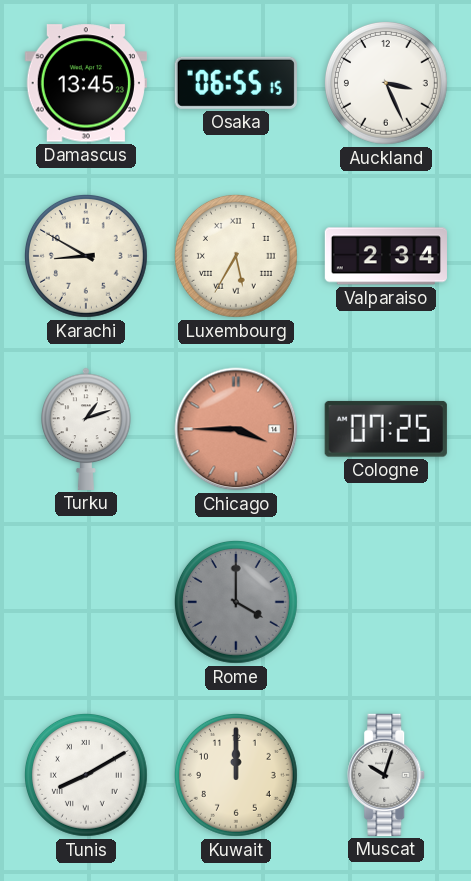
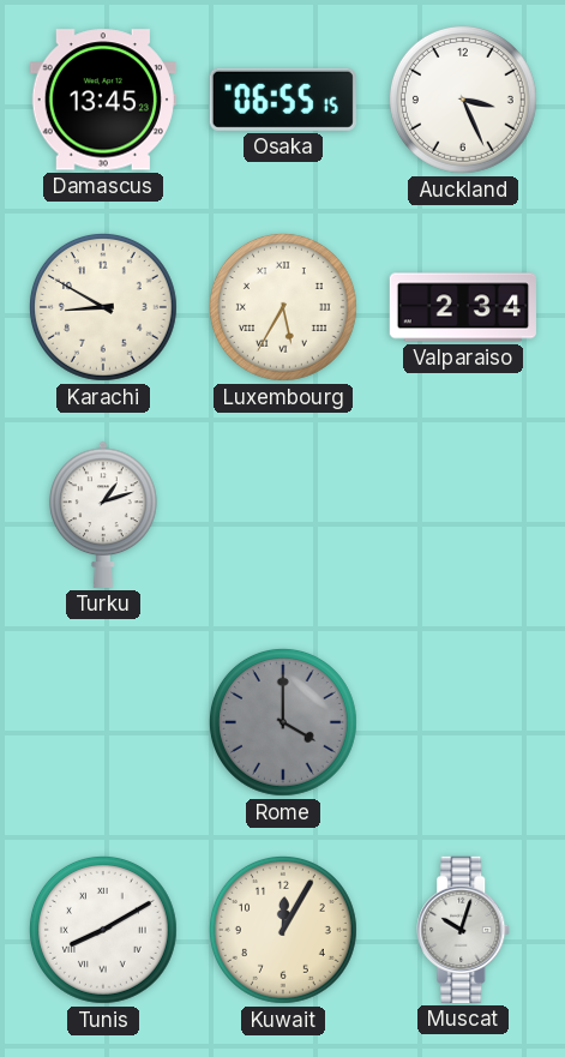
Chicago: 3:45 -> none
Cologne: 07:25 -> none
Kuwait: 12:00 -> 12:05
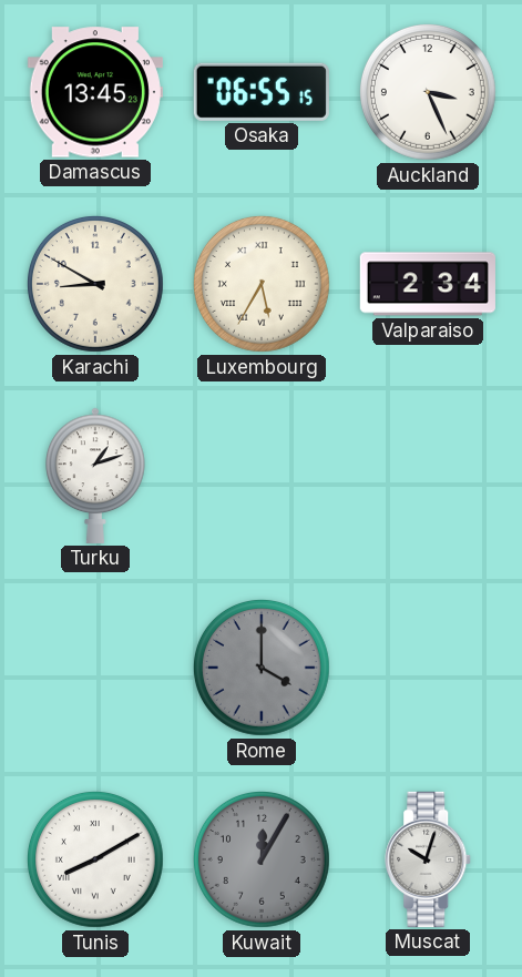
Kuwait dial: cream -> grey
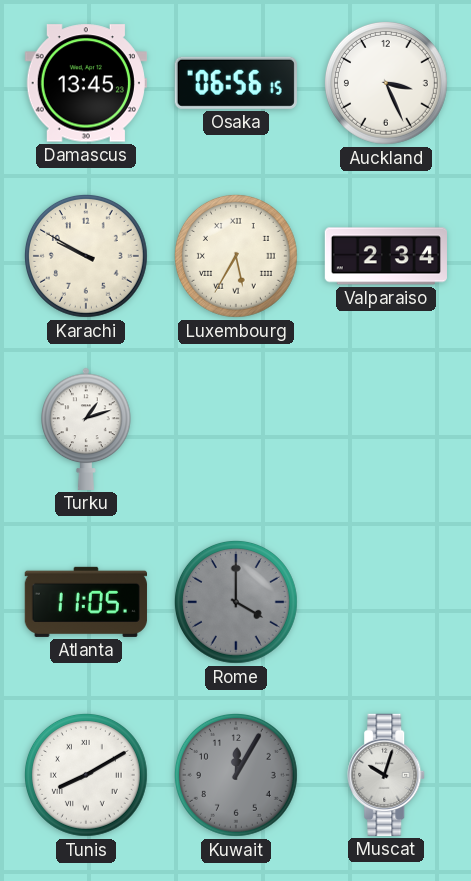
Osaka: 06:55 -> 06:56
Karachi: 8:50 -> 9:50
Atlanta: none -> 11:05
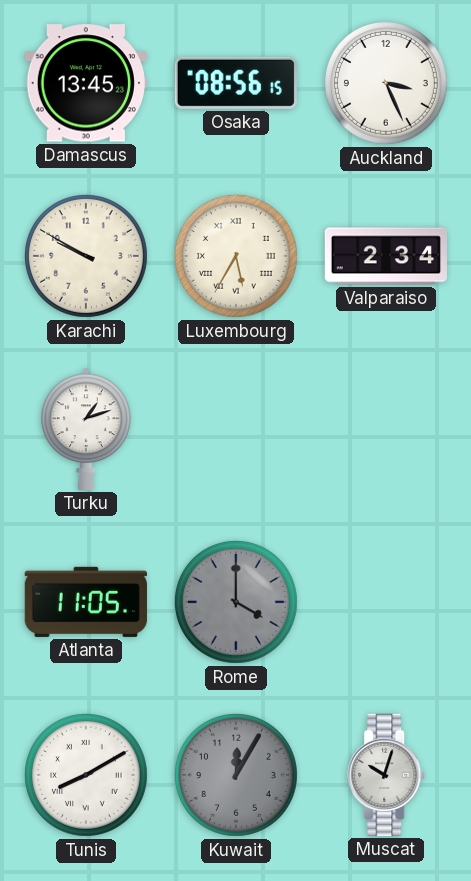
Osaka: 06:56 -> 08:56
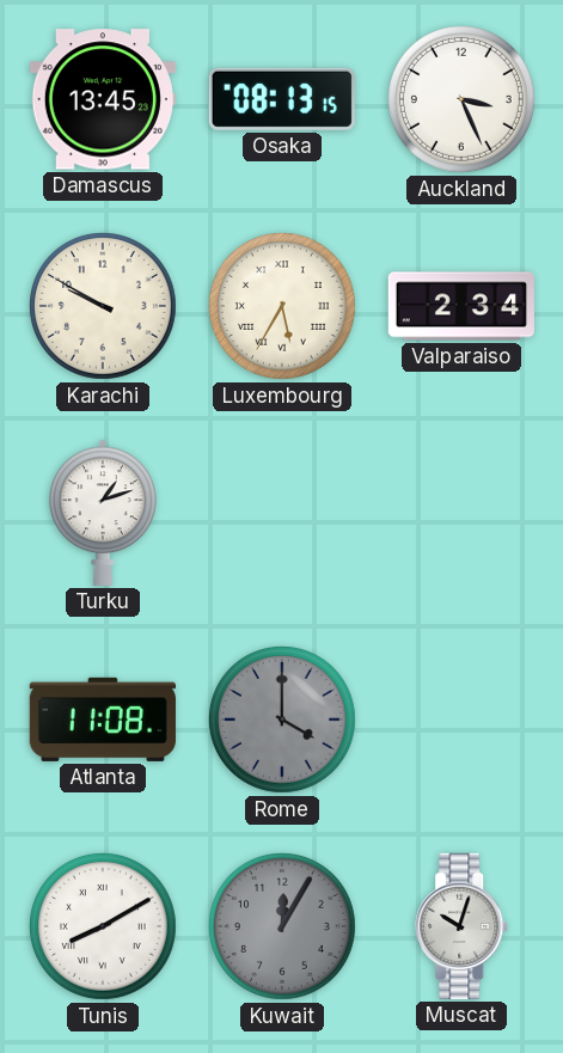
Osaka: 08:56 -> 08:13
Atlanta: 11:05 -> 11:08
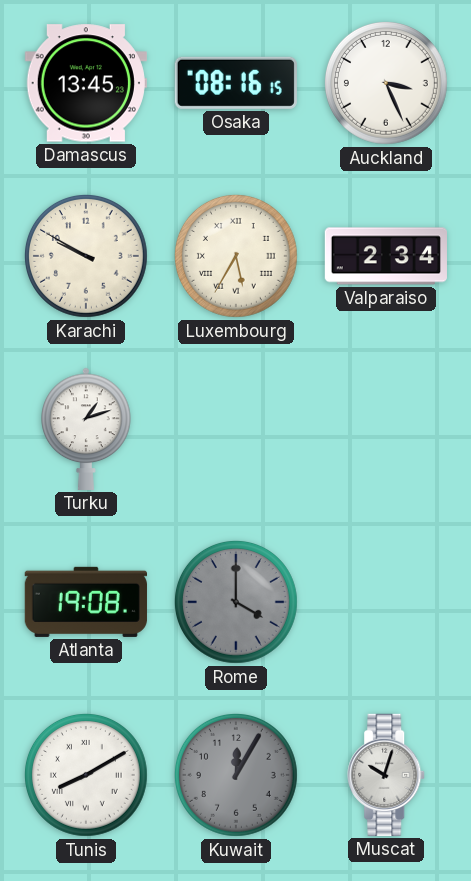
Osaka: 08:13 -> 08:16
Atlanta: 11:08 -> 19:08
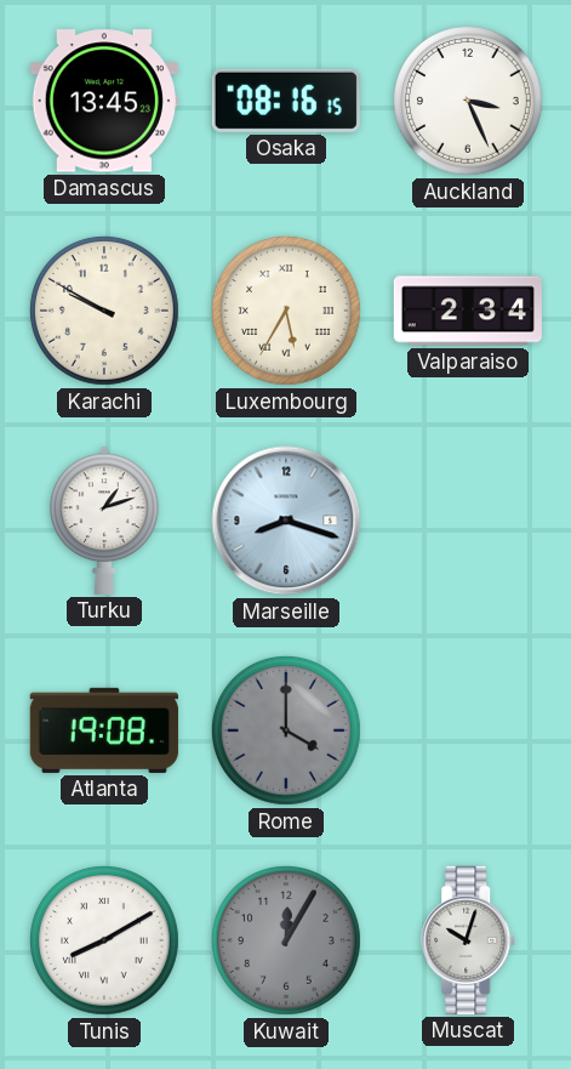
Marseille: none -> 8:18
